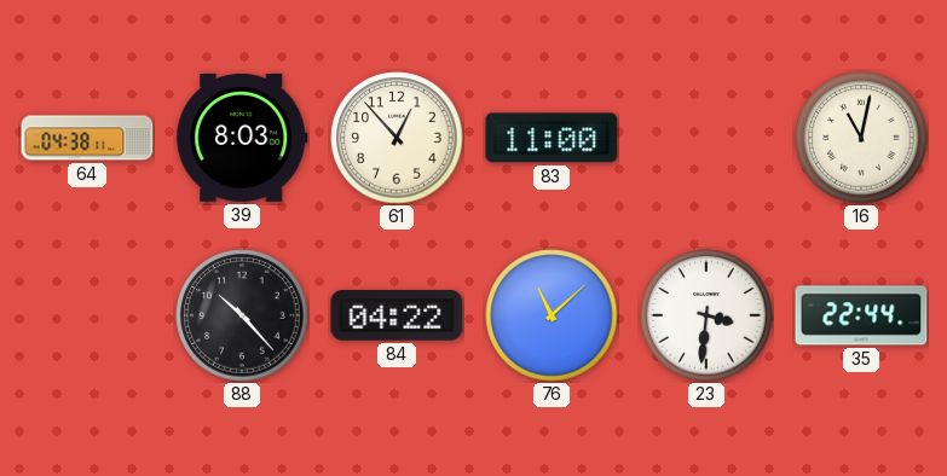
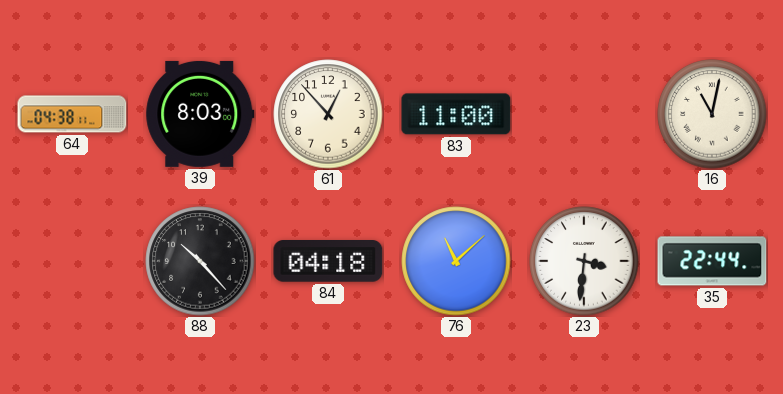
84: 04:22 -> 04:18
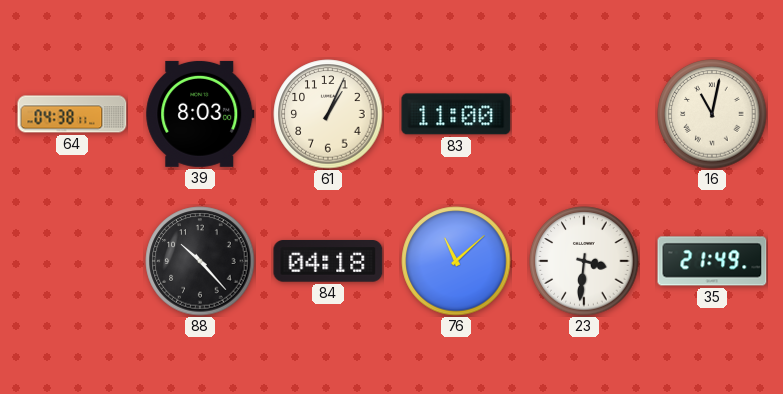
61: 12:53 -> 1:04
35: 22:44 -> 21:49
